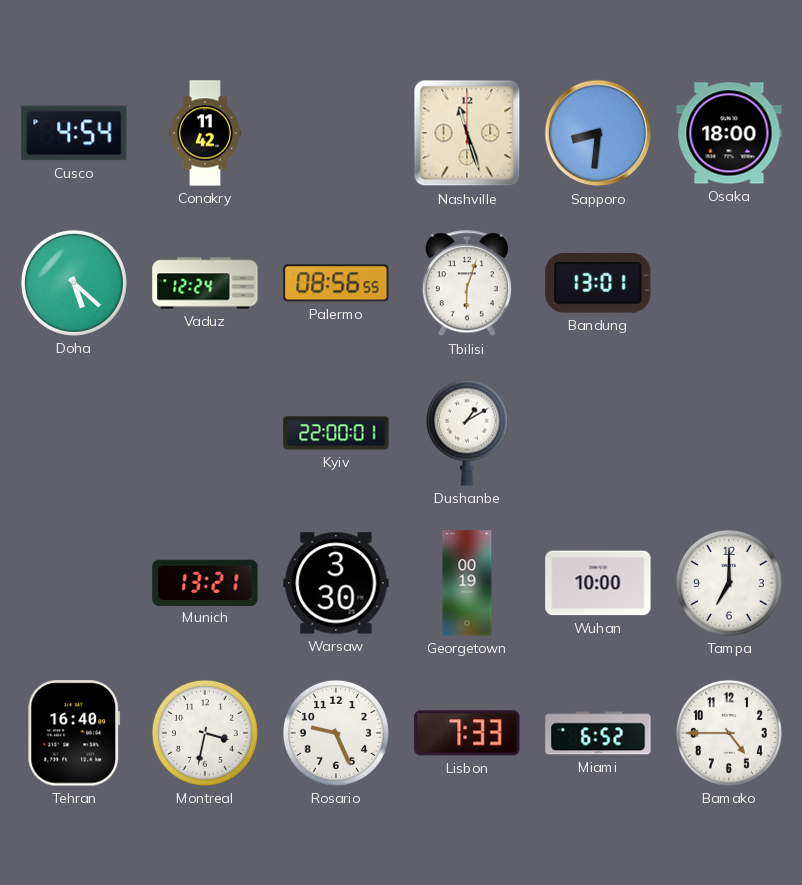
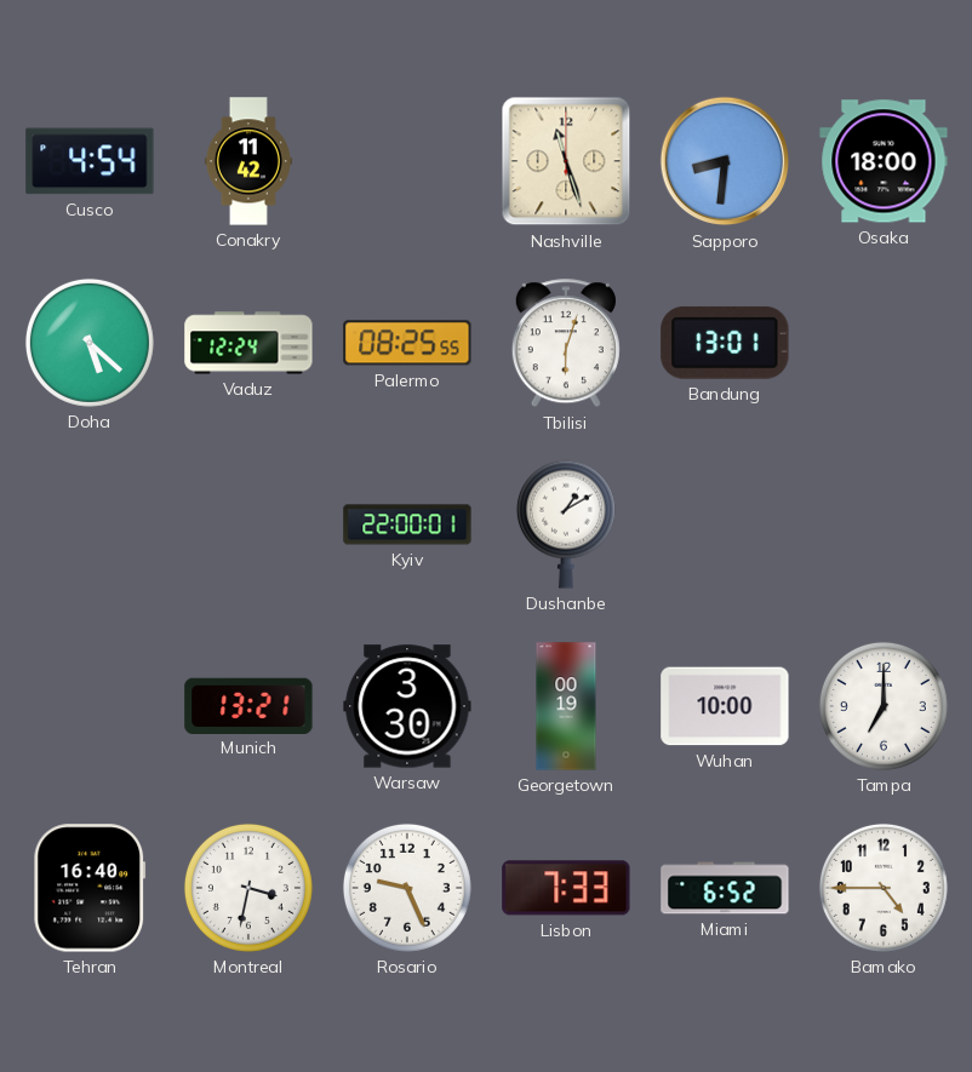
Palermo: 08:56 -> 08:25
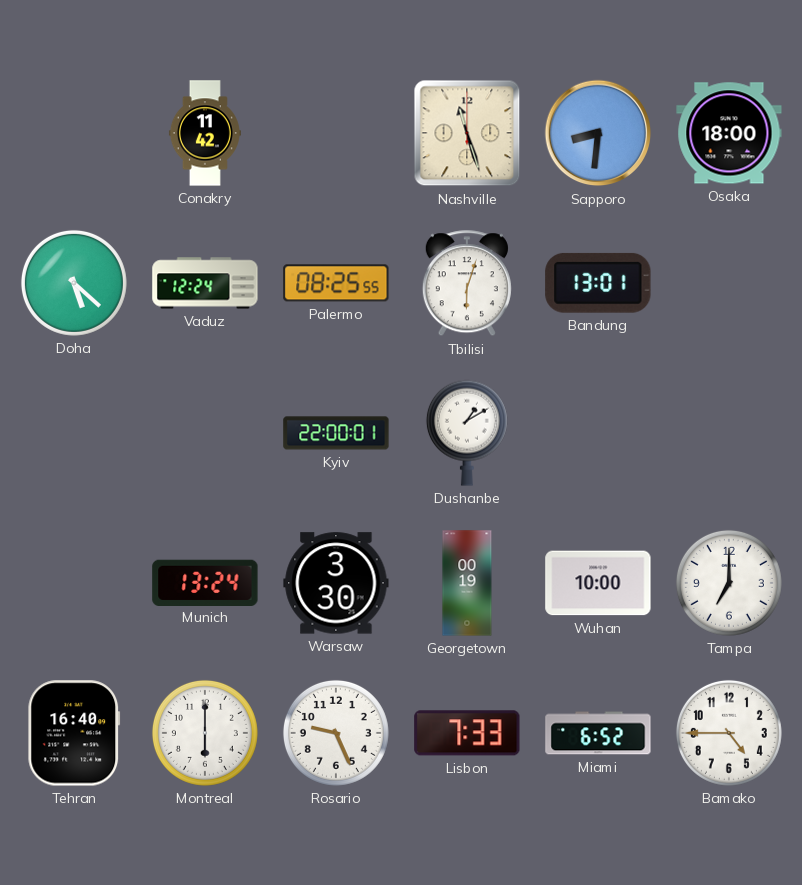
Cusco: 4:54 -> none
Munich: 13:21 -> 13:24
Montreal: 3:32 -> 6:00
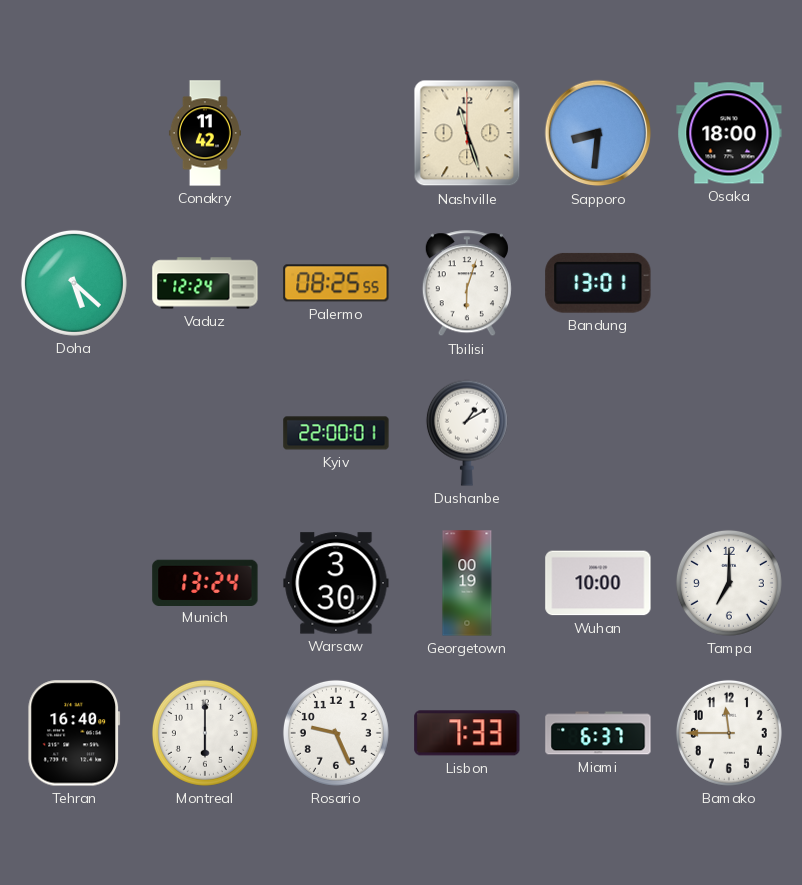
Miami: 6:52 -> 6:37
Bamako: 4:45 -> 11:45
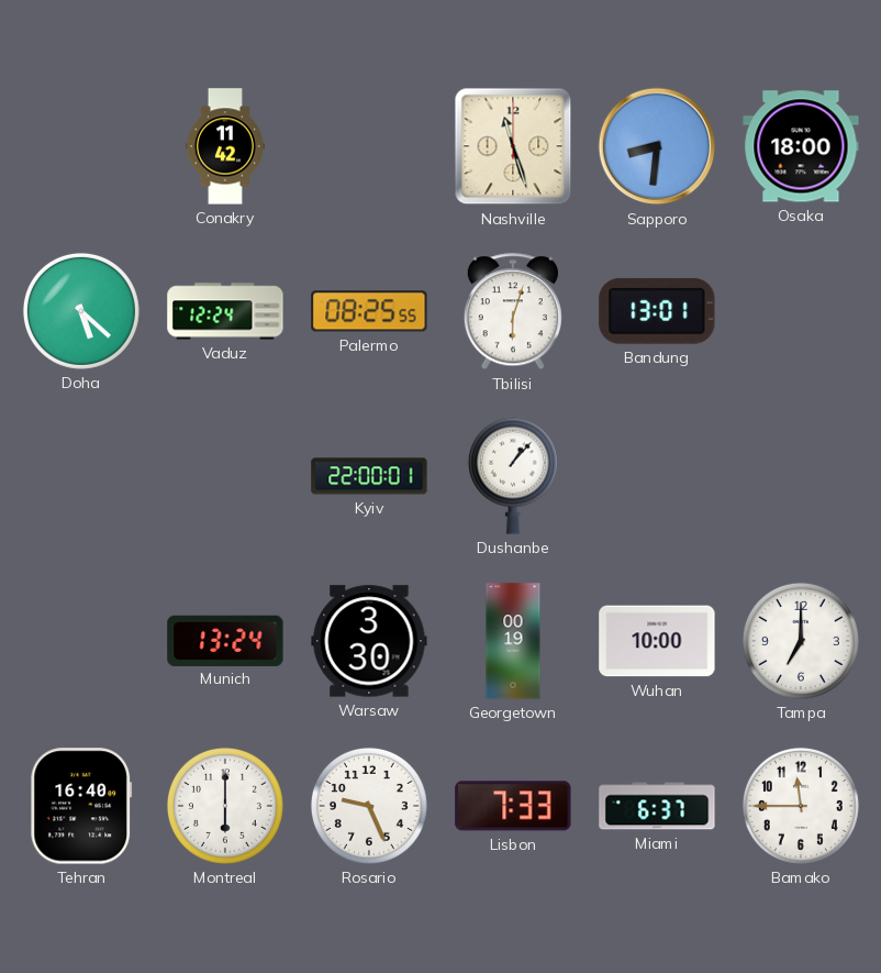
Dushanbe: 1:10 -> 1:07
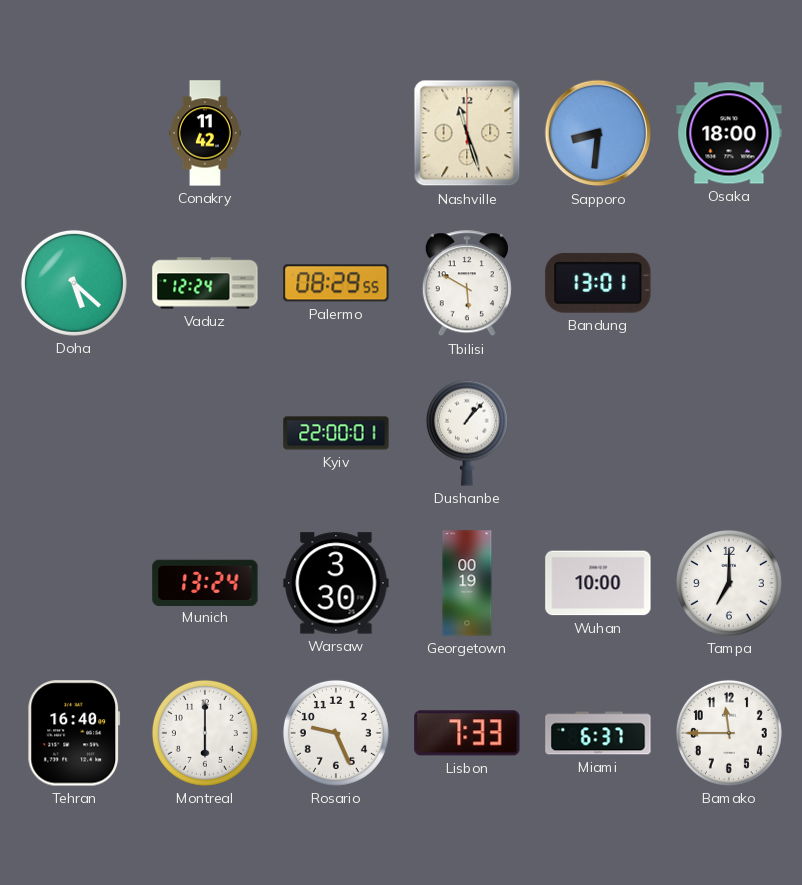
Palermo: 08:25 -> 08:29
Tbilisi: 6:03 -> 5:50
